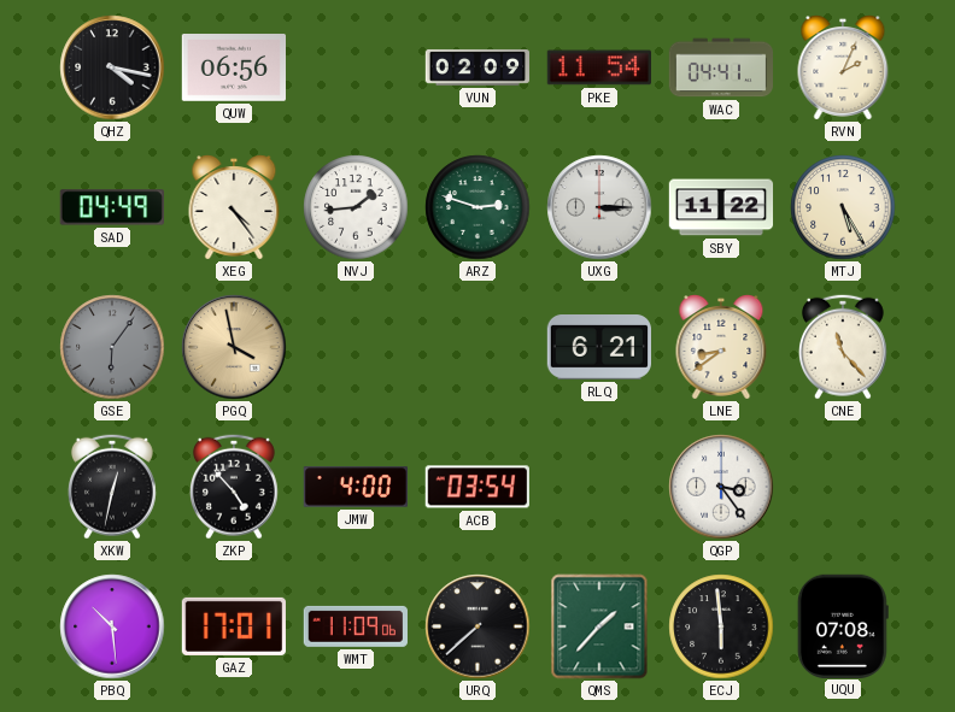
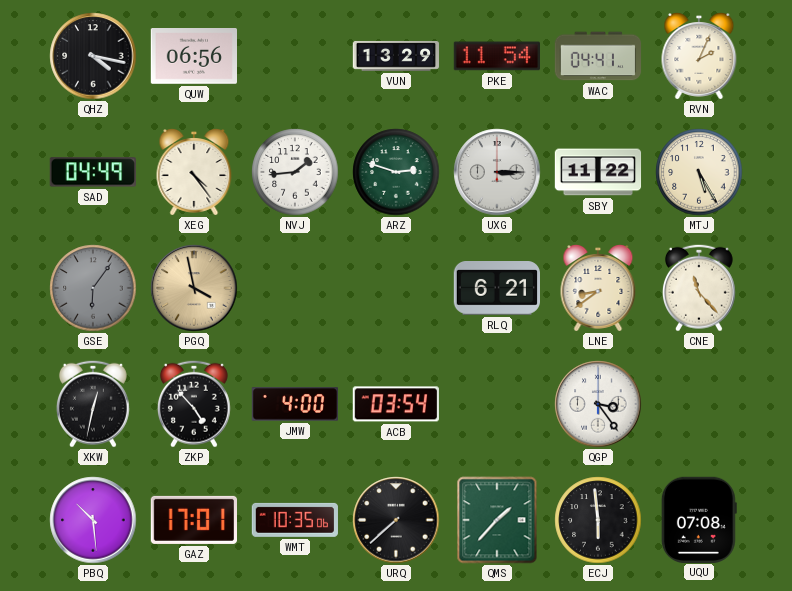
VUN: 02:09 -> 13:29
WMT: 11:09 -> 10:35
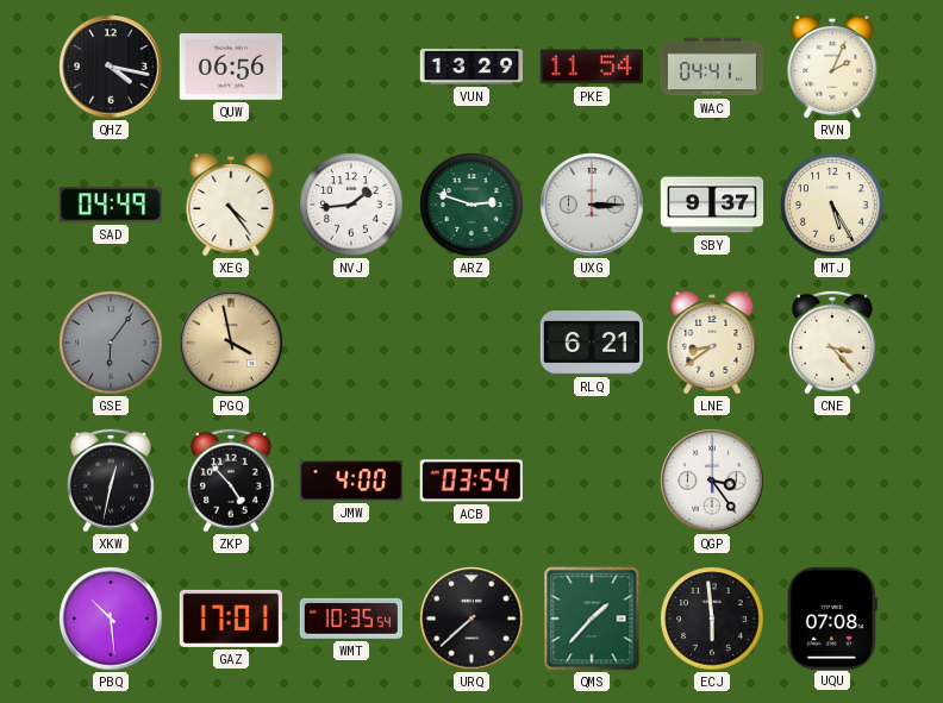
SBY: 11:22 -> 9:37
CNE: 11:23 -> 3:23
WMT: 10:35:06 -> 10:35:54
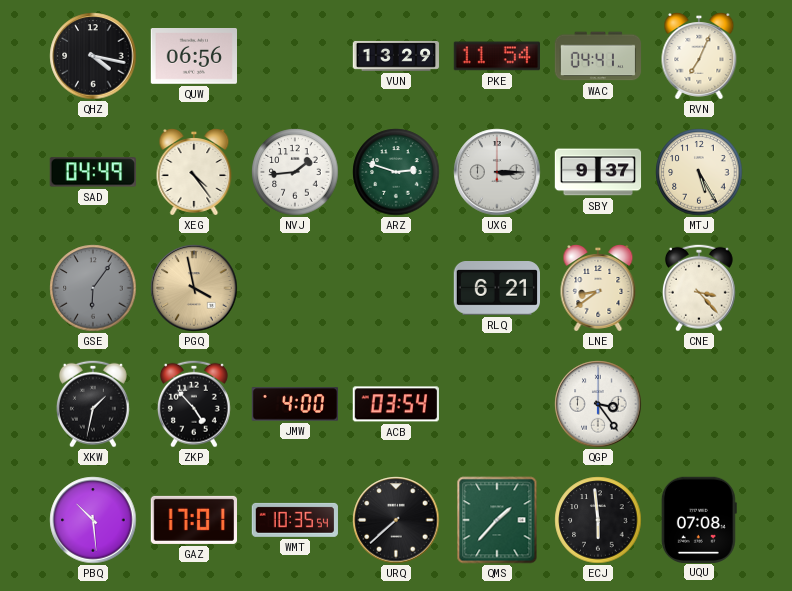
RVN: 2:04 -> 7:04
XKW: 12:32 -> 1:32
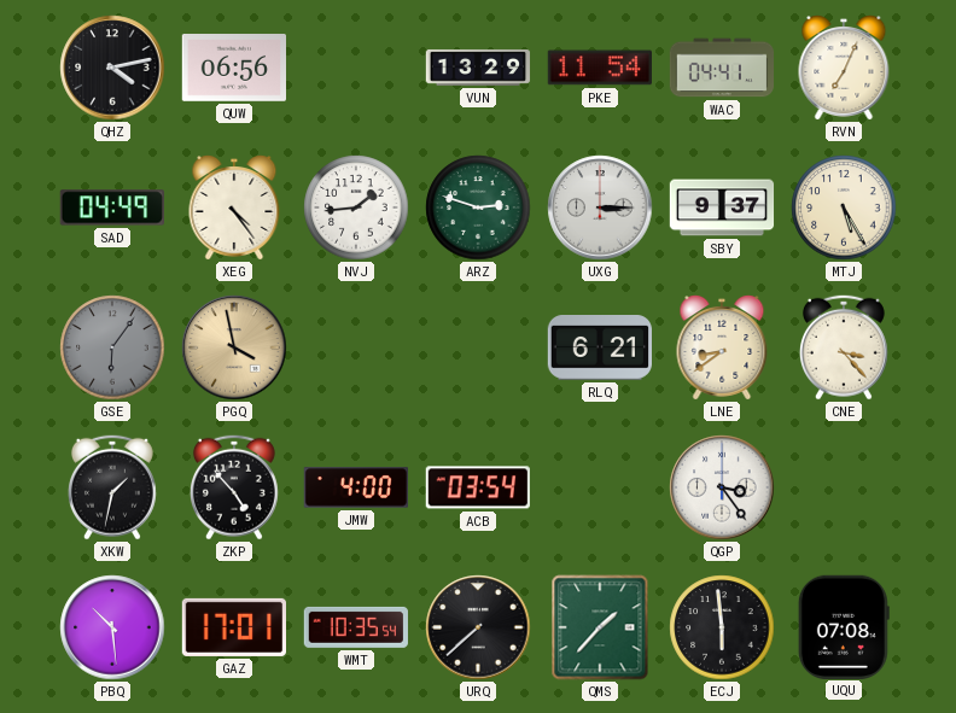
QHZ: 4:17 -> 4:13
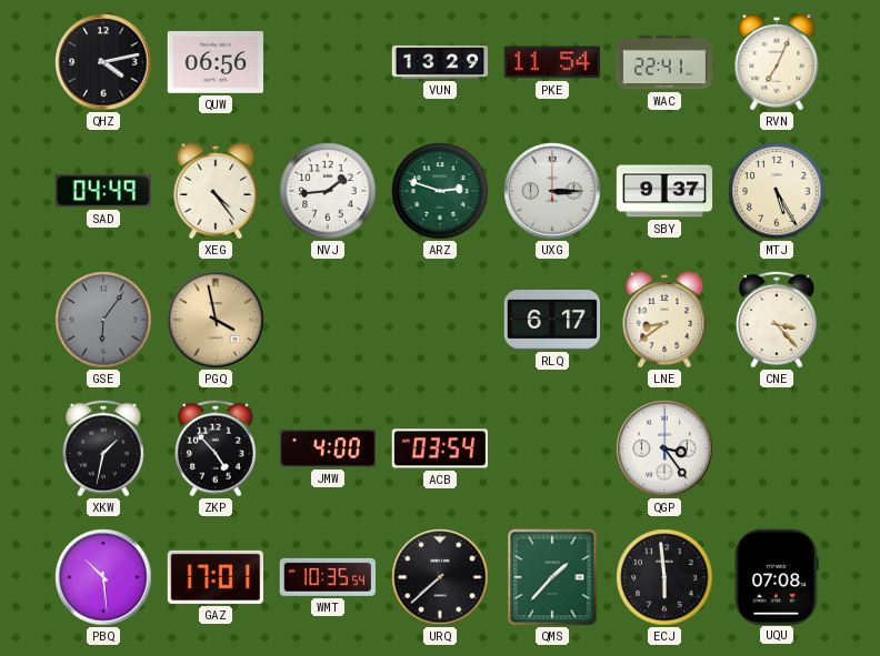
WAC: 04:41 -> 22:41
RLQ: 6:21 -> 6:17
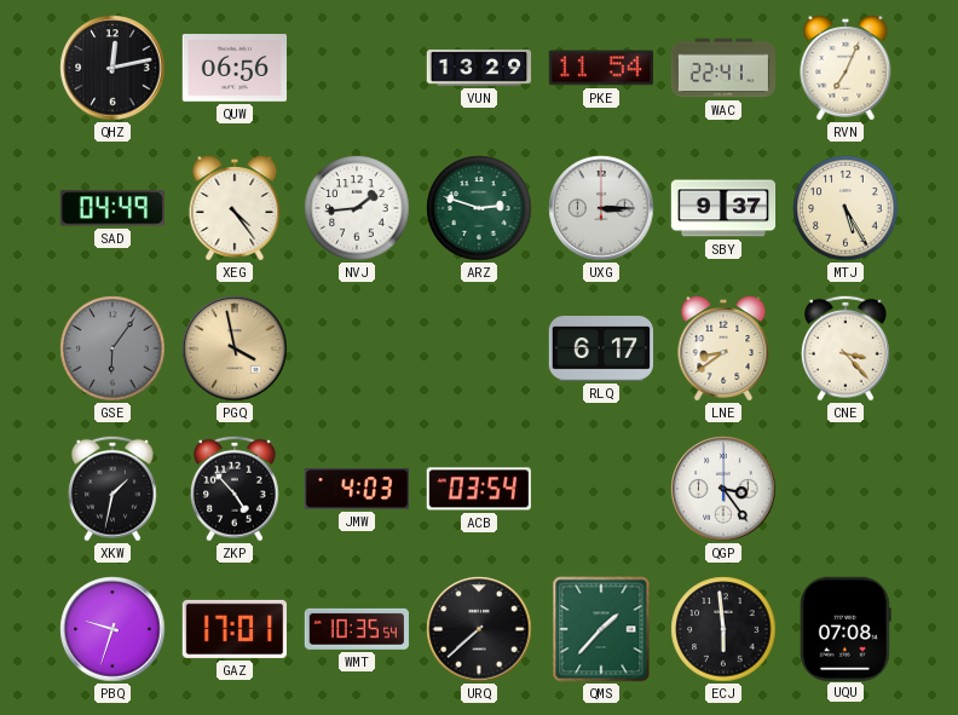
QHZ: 4:13 -> 12:13
JMW: 4:00 -> 4:03
PBQ: 10:29 -> 9:33
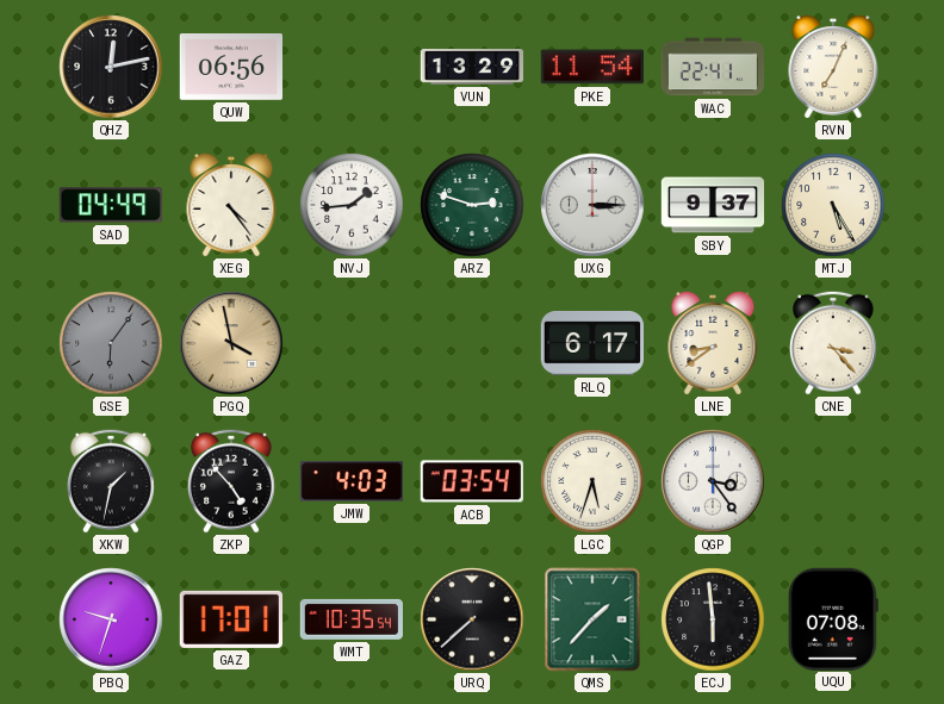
LGC: none -> 5:33
